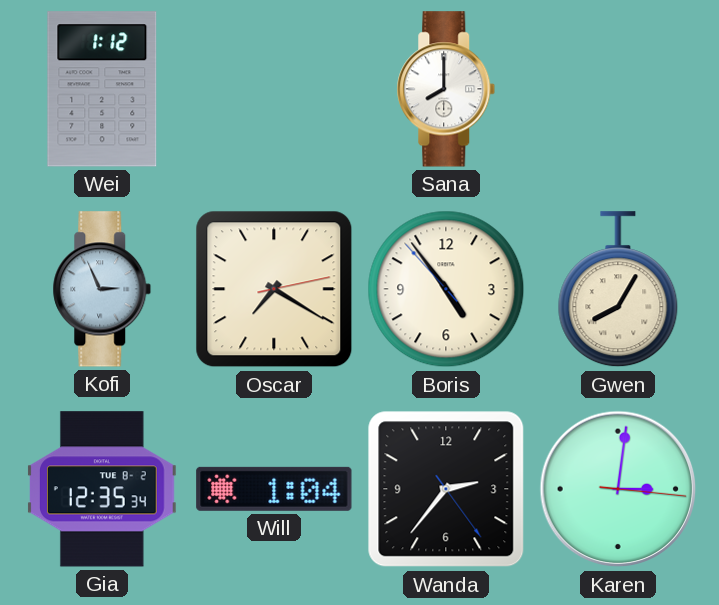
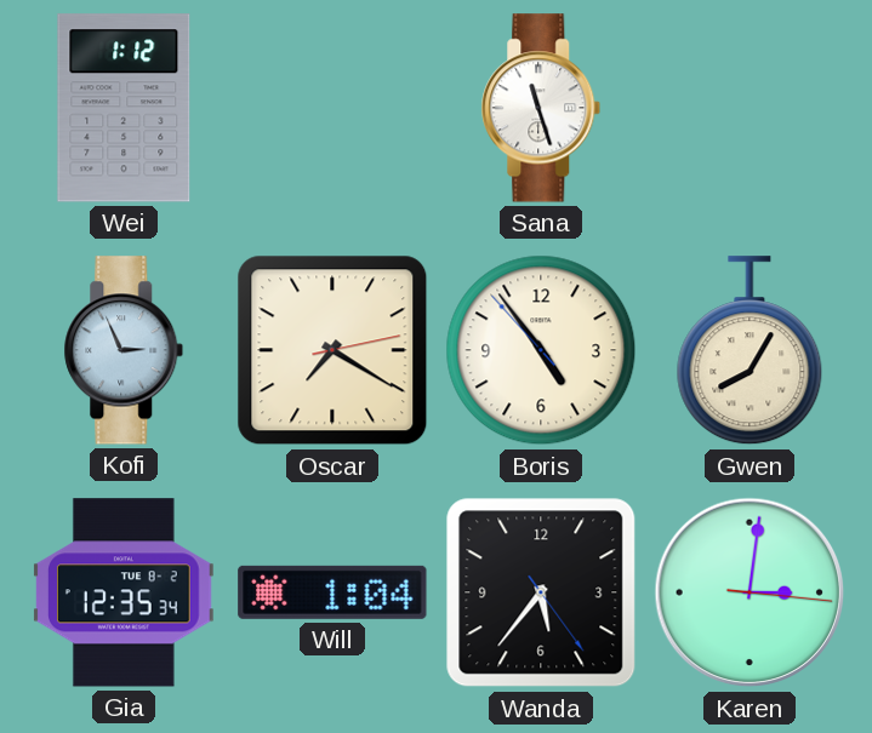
Sana: 8:00 -> 11:27
Wanda: 2:36 -> 5:36
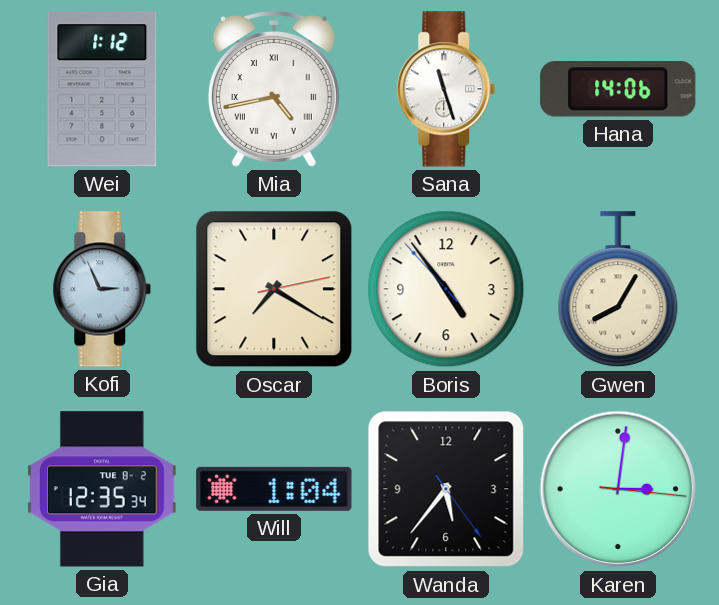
Mia: none -> 4:43
Hana: none -> 14:06
